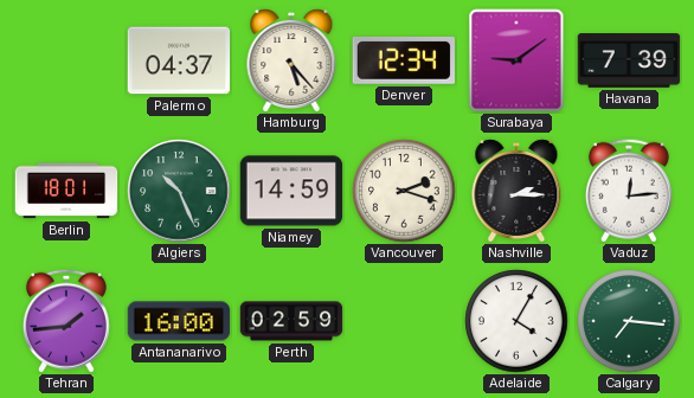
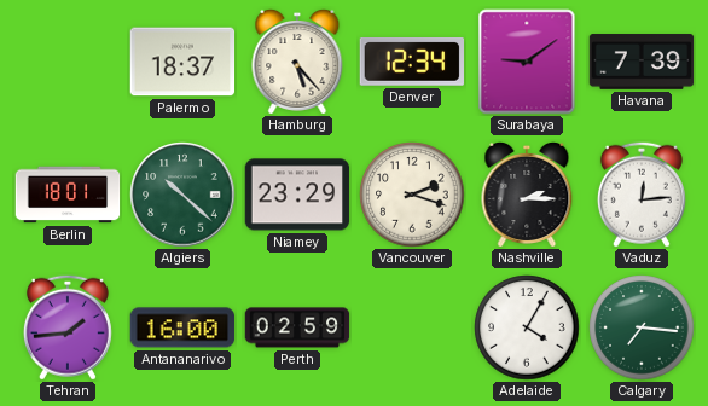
Palermo: 04:37 -> 18:37
Algiers: 10:26 -> 10:22
Niamey: 14:59 -> 23:29
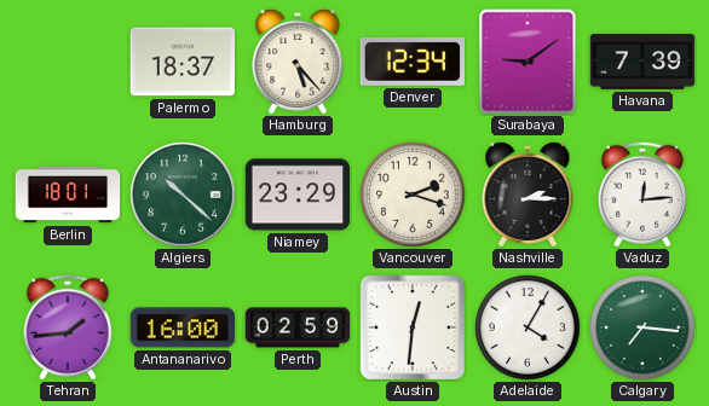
Austin: none -> 12:31
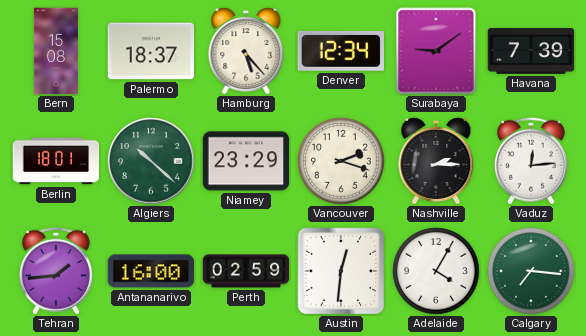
Bern: none -> 15:08
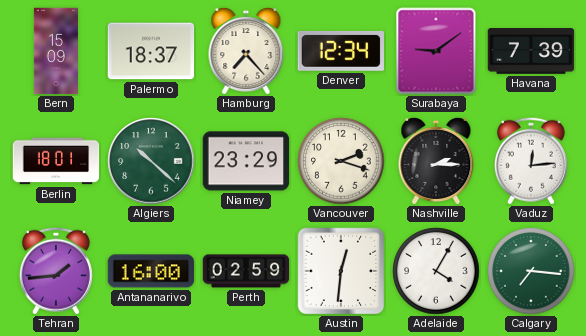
Bern: 15:08 -> 15:09
Hamburg: 5:23 -> 7:23
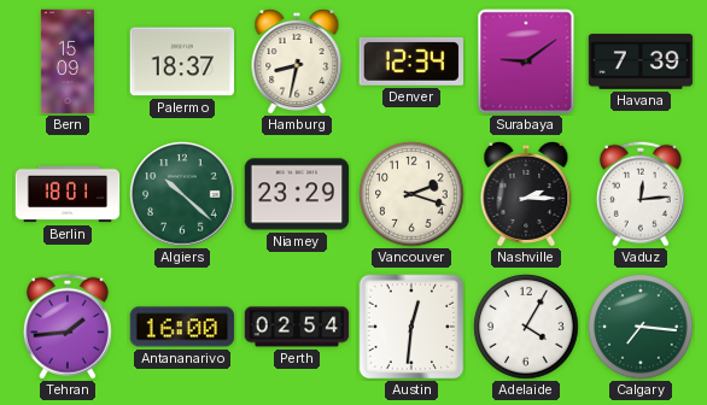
Hamburg: 7:23 -> 8:32
Perth: 02:59 -> 02:54
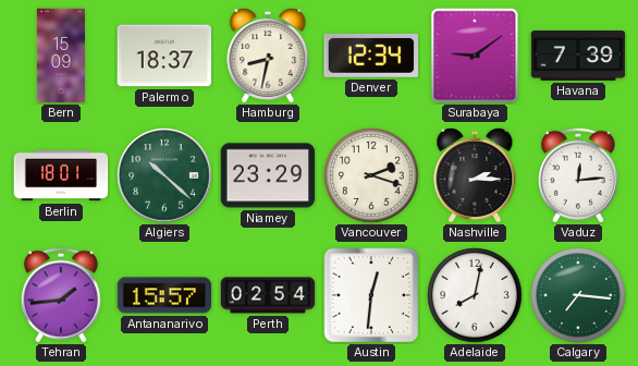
Antananarivo: 16:00 -> 15:57
Adelaide: 4:05 -> 8:02
